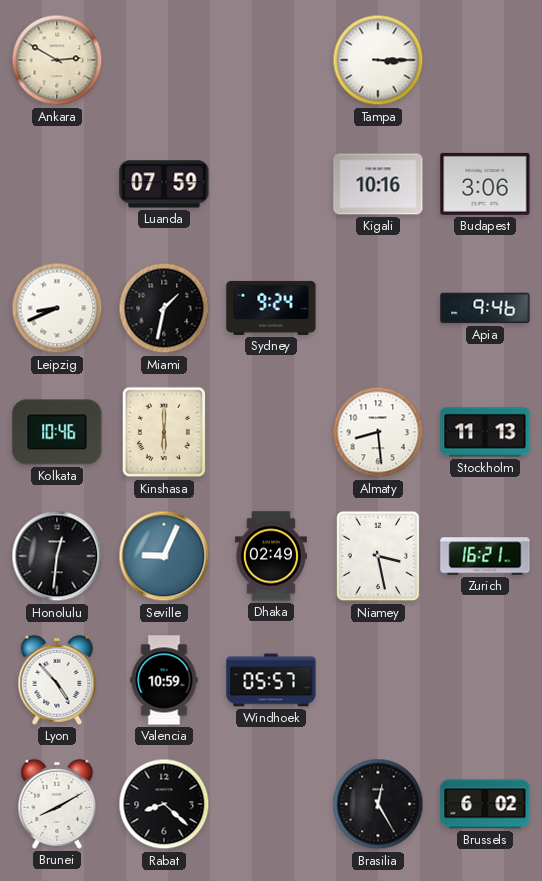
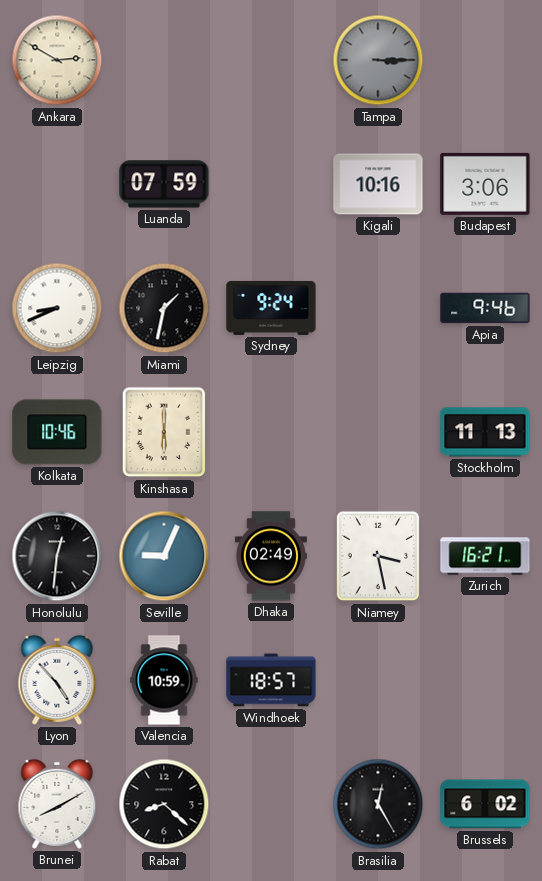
Tampa dial: white -> grey
Almaty: 8:29 -> none
Windhoek: 05:57 -> 18:57
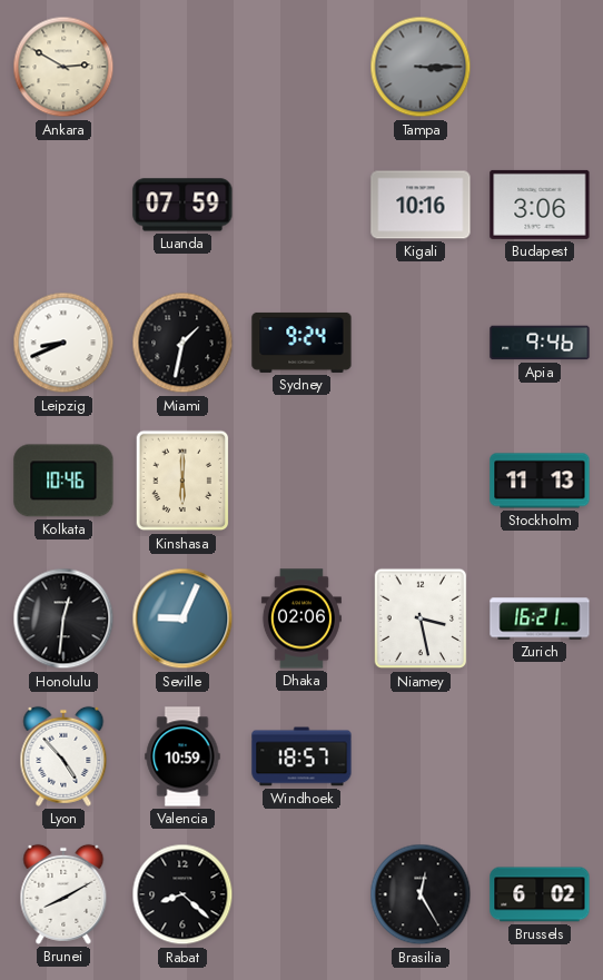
Dhaka: 02:49 -> 02:06
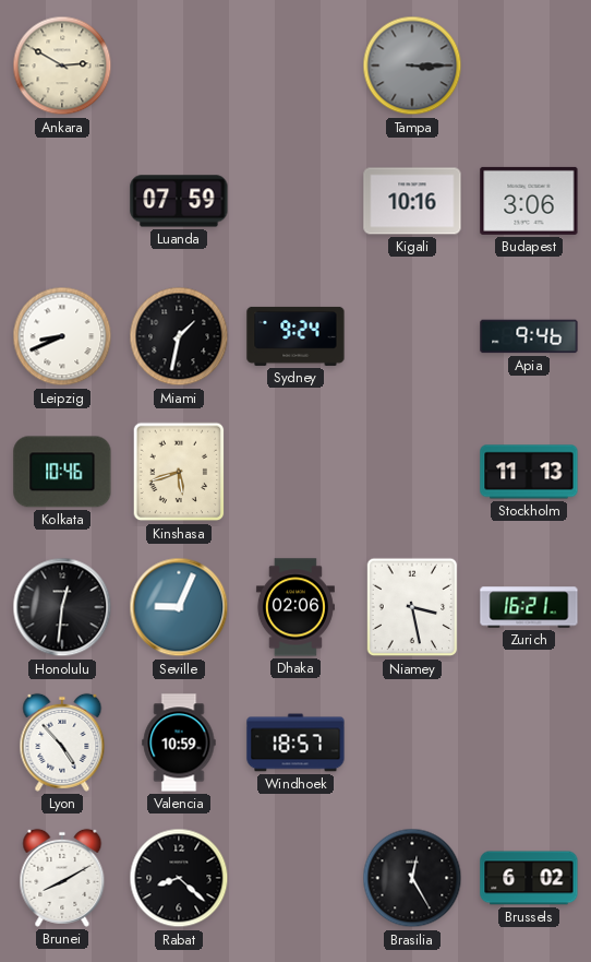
Kinshasa: 6:00 -> 5:42
